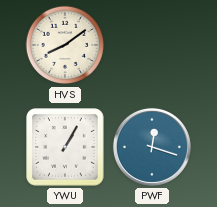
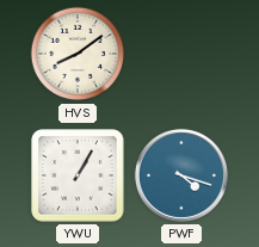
PWF: 12:18 -> 4:18
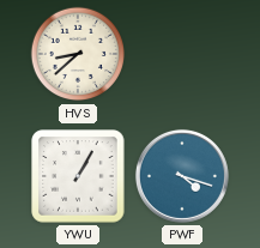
HVS: 8:09 -> 8:38
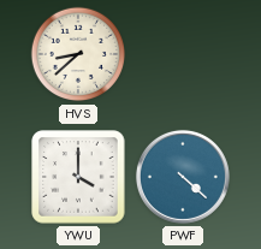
YWU: 1:05 -> 4:00
PWF: 4:18 -> 4:22
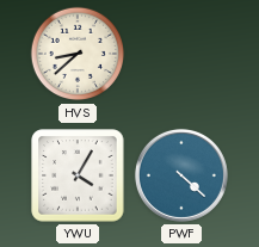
YWU: 4:00 -> 4:05
